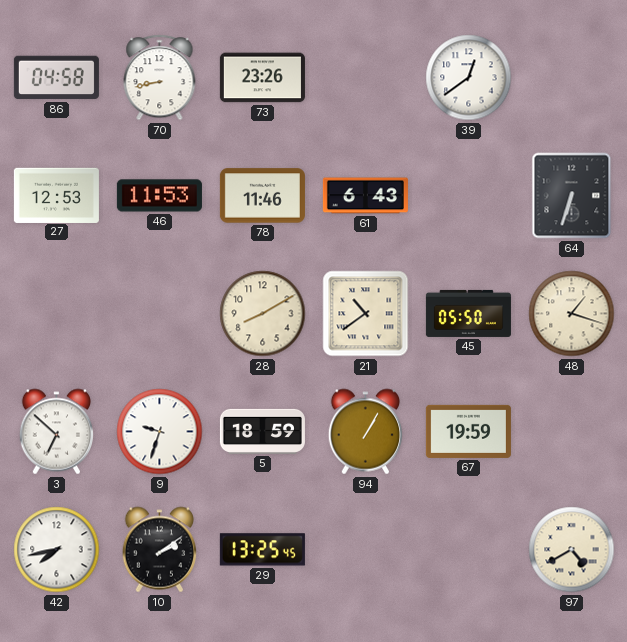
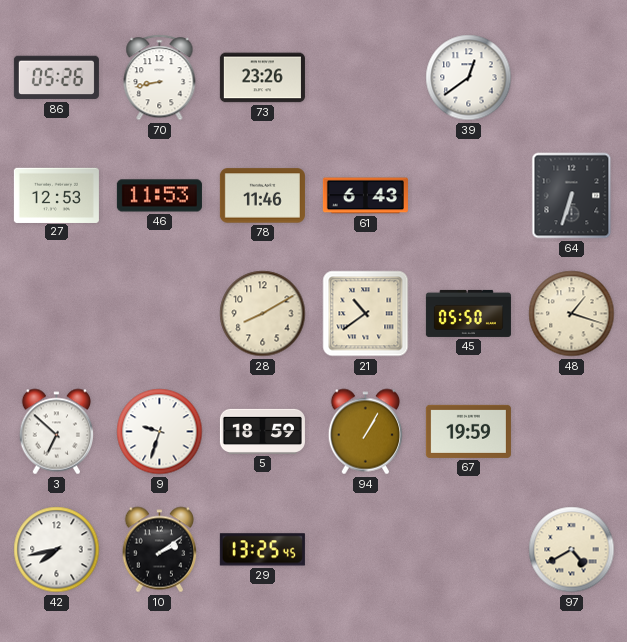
86: 04:58 -> 05:26
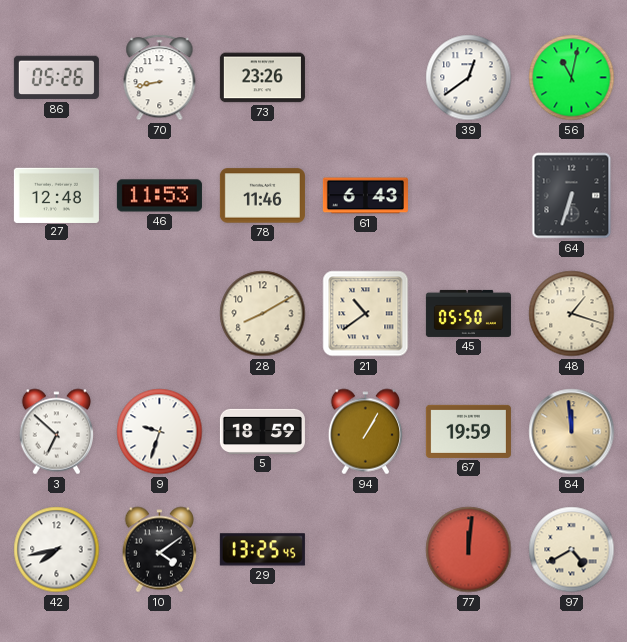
56: none -> 11:02
27: 12:53 -> 12:48
84: none -> 11:59
10: 2:09 -> 4:09
77: none -> 12:01
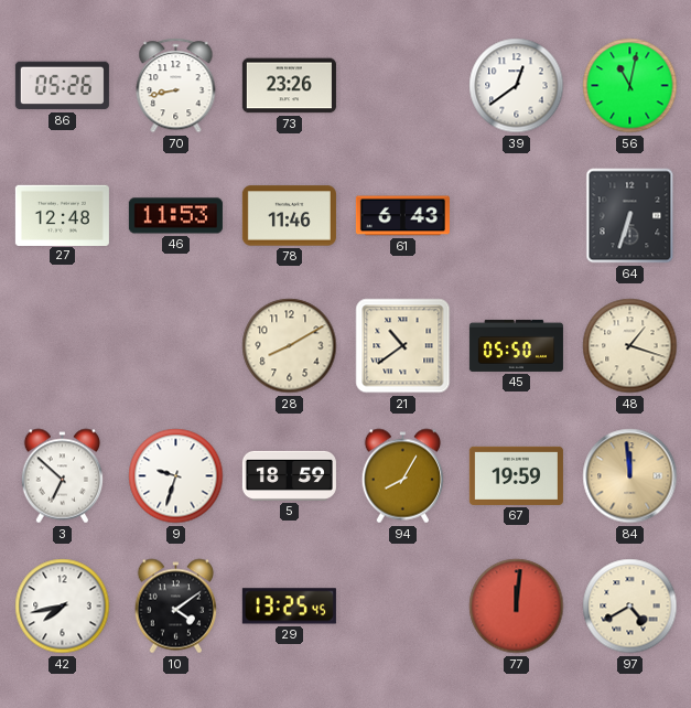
94: 1:05 -> 8:05
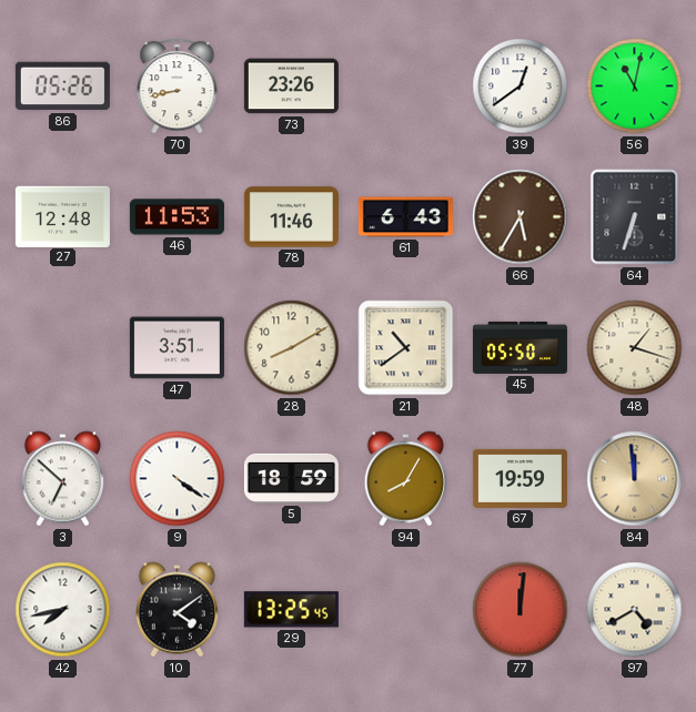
66: none -> 5:35
47: none -> 3:51
9: 9:33 -> 4:21
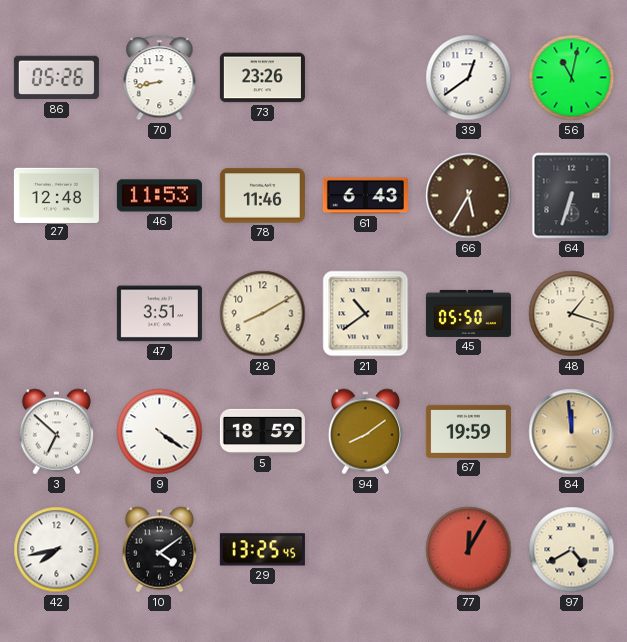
94: 8:05 -> 8:09
77: 12:01 -> 12:05
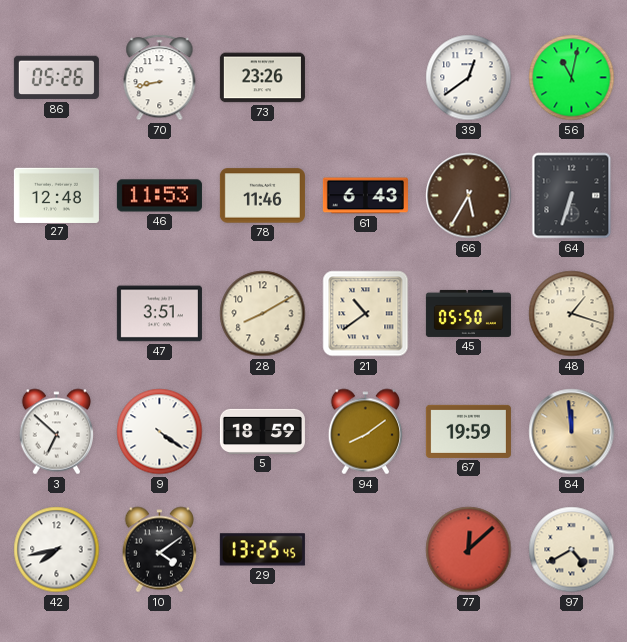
77: 12:05 -> 12:08
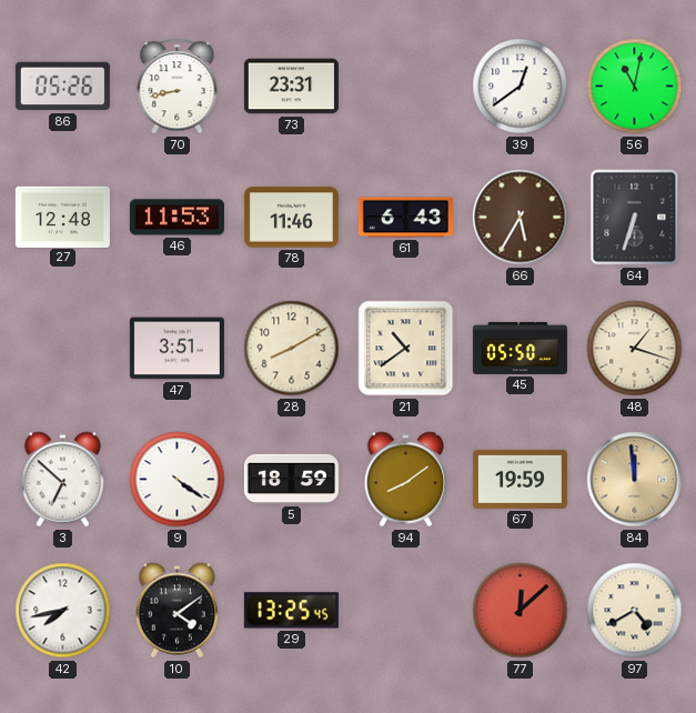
73: 23:26 -> 23:31
